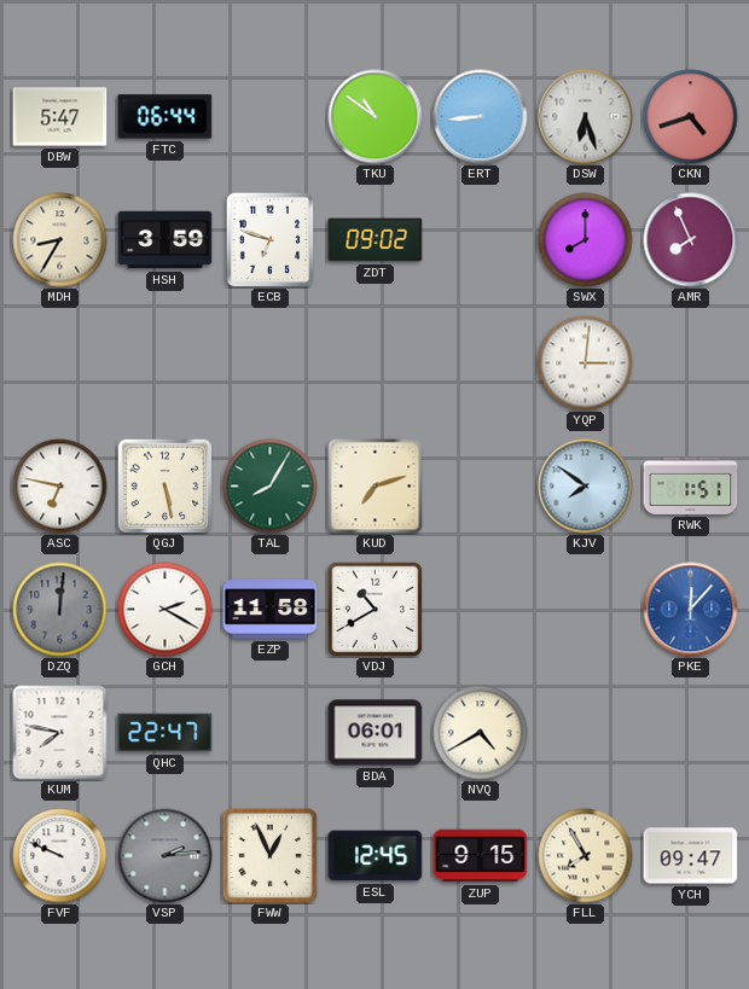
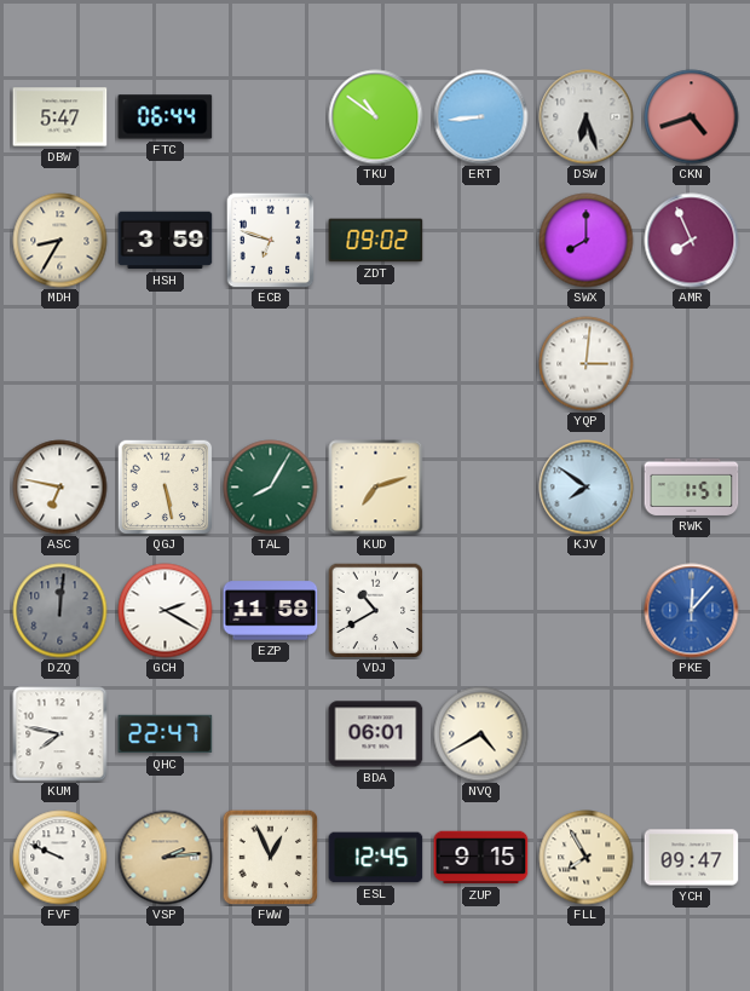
VSP dial: grey -> champagne
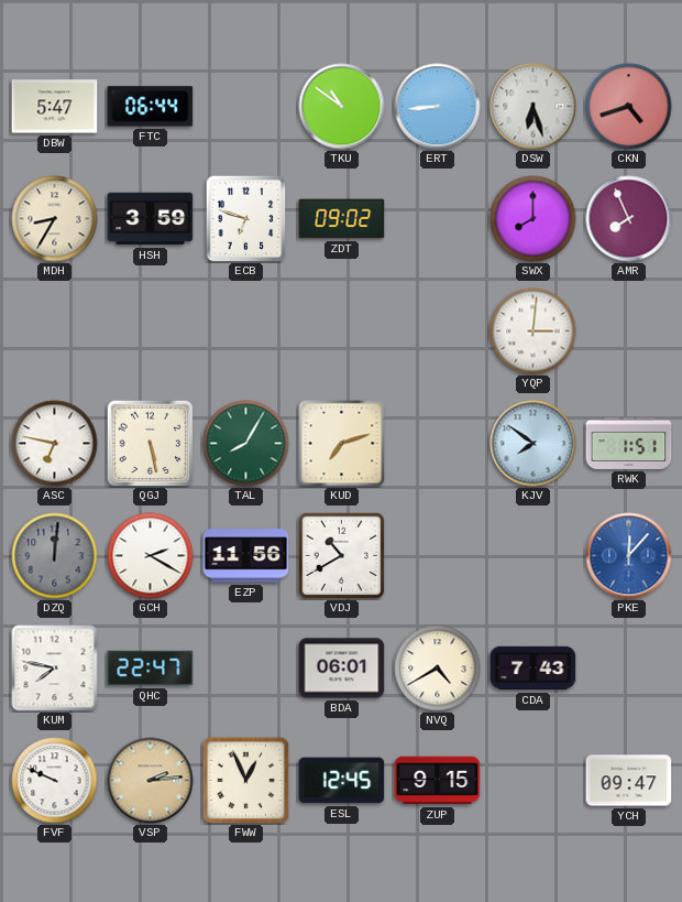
EZP: 11:58 -> 11:56
CDA: none -> 7:43
FLL: 7:55 -> none
